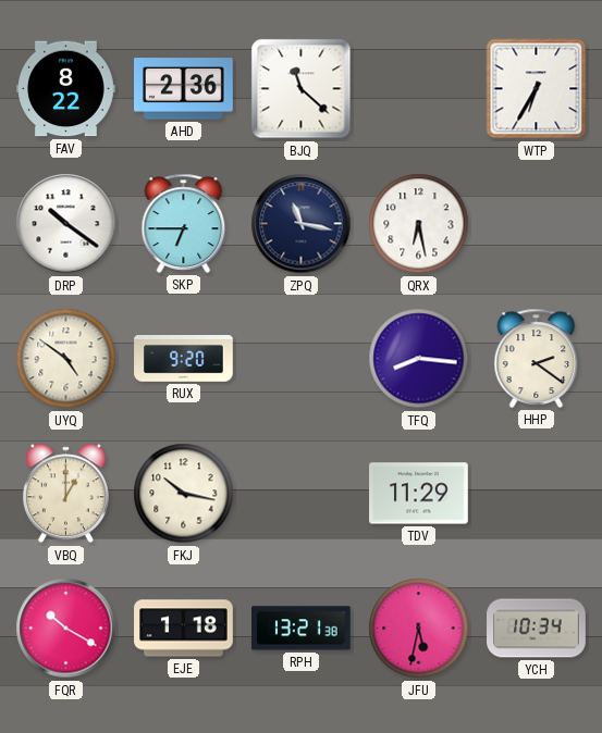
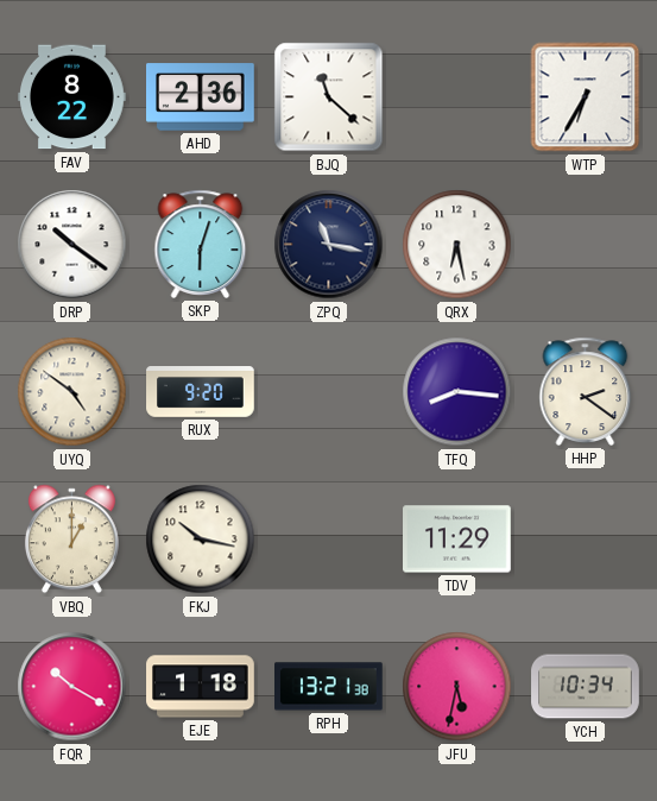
SKP: 6:45 -> 6:03
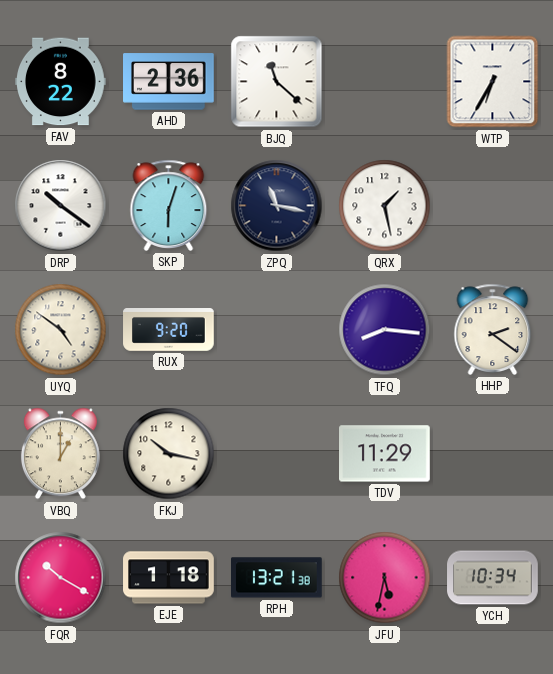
QRX: 6:28 -> 1:28
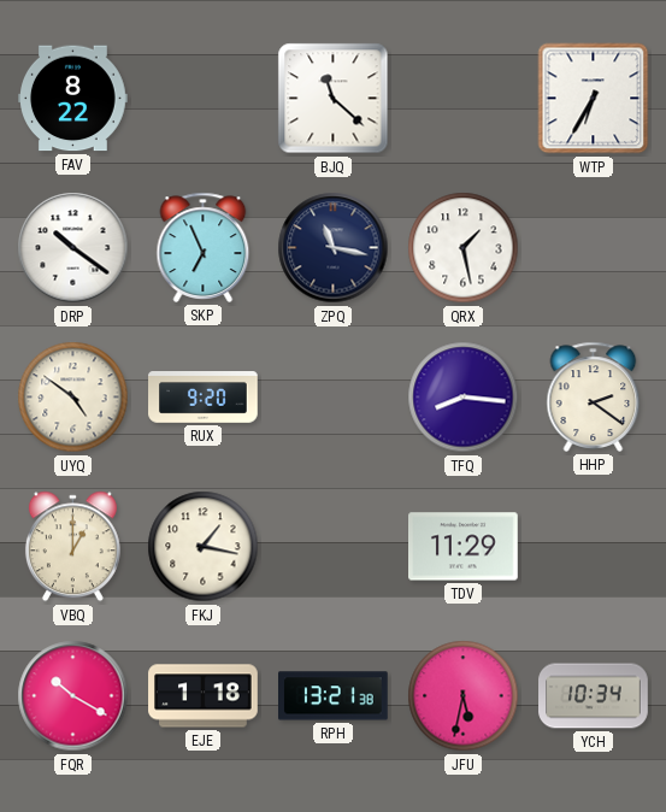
AHD: 2:36 -> none
SKP: 6:03 -> 6:56
FKJ: 10:17 -> 1:17
